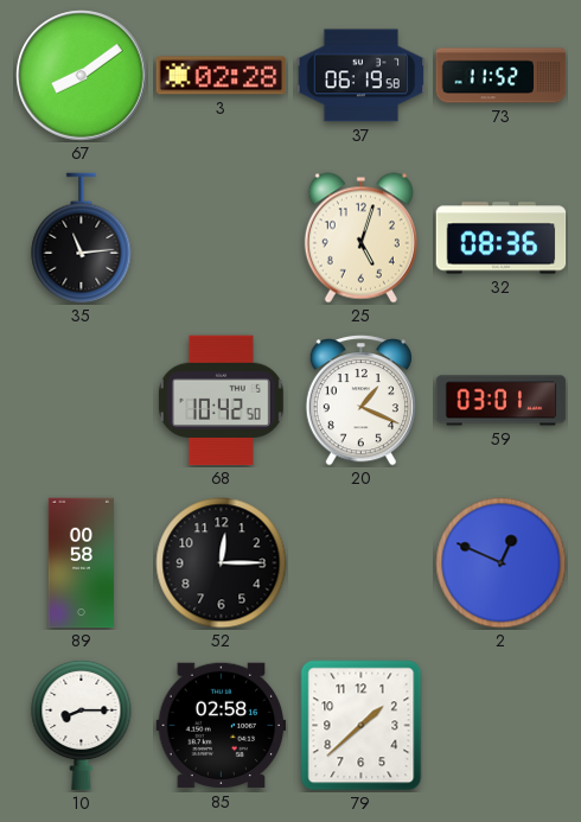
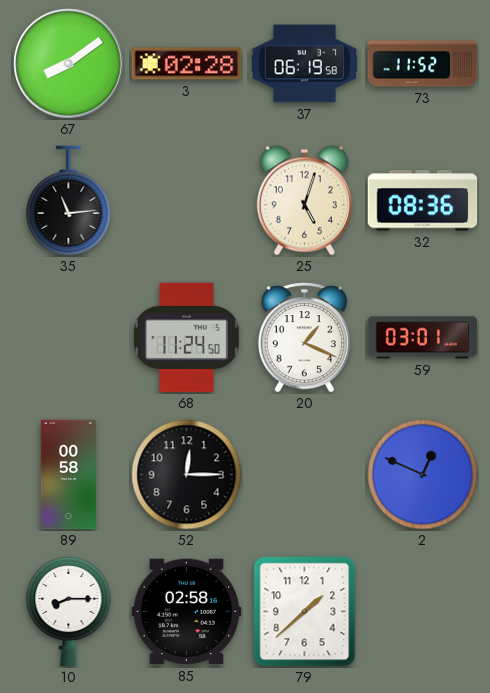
68: 10:42 -> 11:24
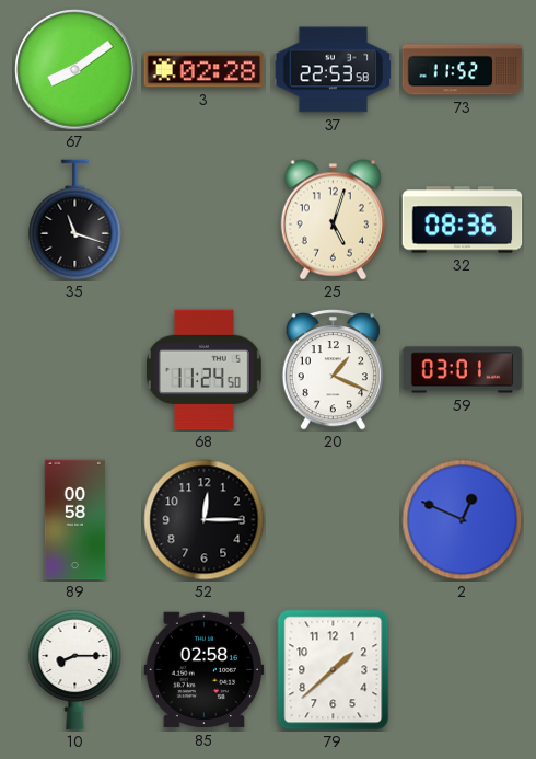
37: 06:19 -> 22:53
35: 11:14 -> 11:18
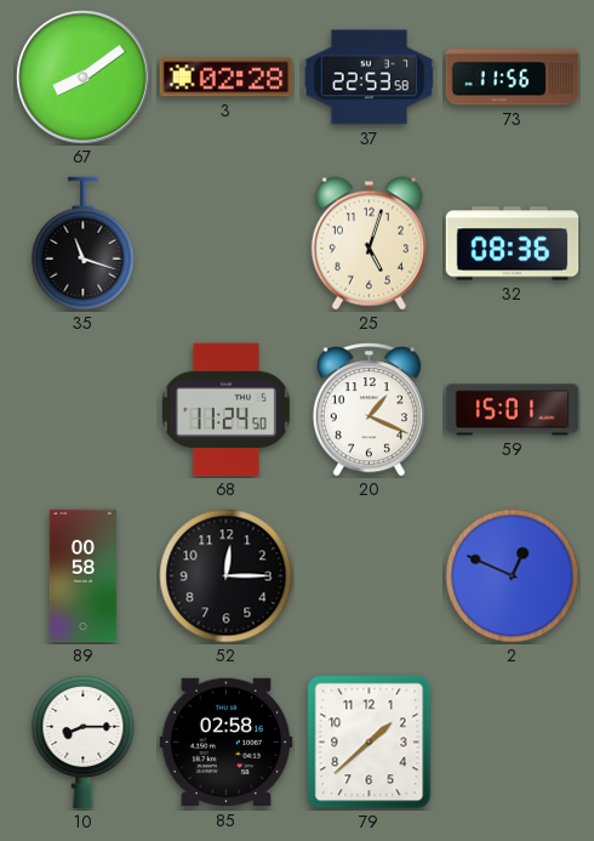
73: 11:52 -> 11:56
59: 03:01 -> 15:01
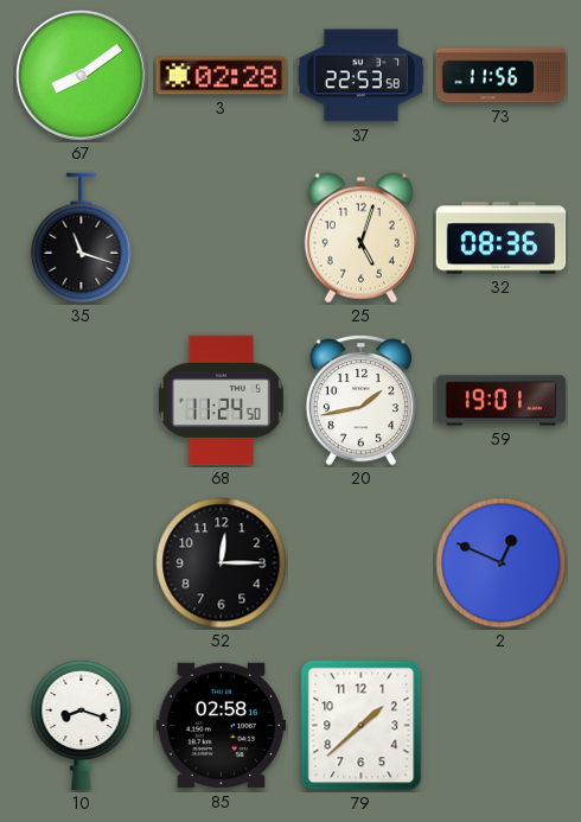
20: 1:19 -> 1:43
59: 15:01 -> 19:01
89: 00:58 -> none
10: 8:15 -> 8:18
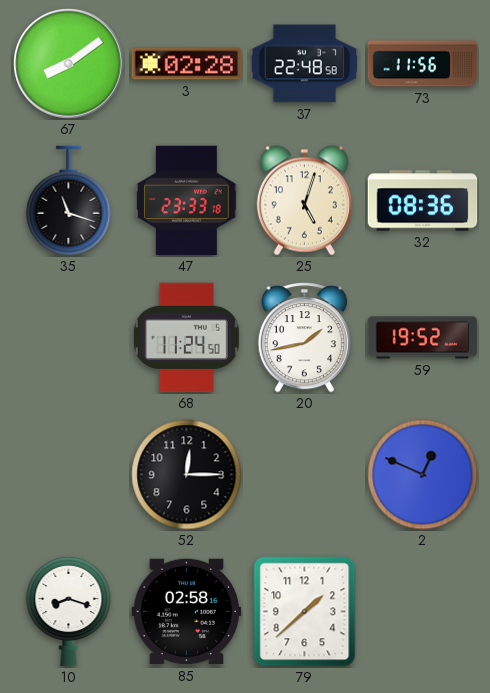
37: 22:53 -> 22:48
47: none -> 23:33
59: 19:01 -> 19:52
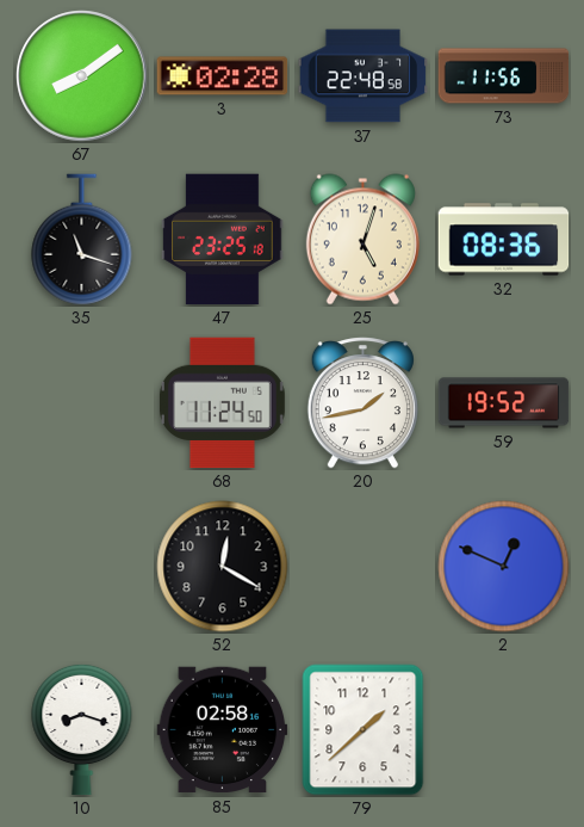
47: 23:33 -> 23:25
52: 12:15 -> 12:20
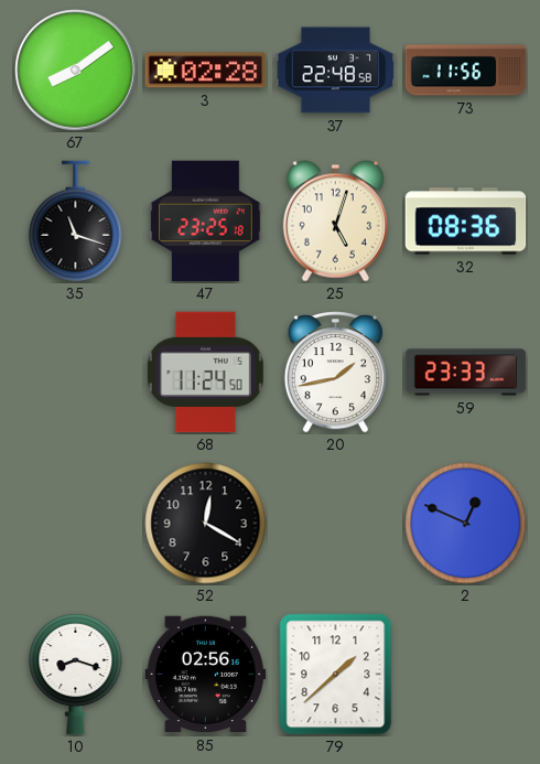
59: 19:52 -> 23:33
85: 02:58 -> 02:56
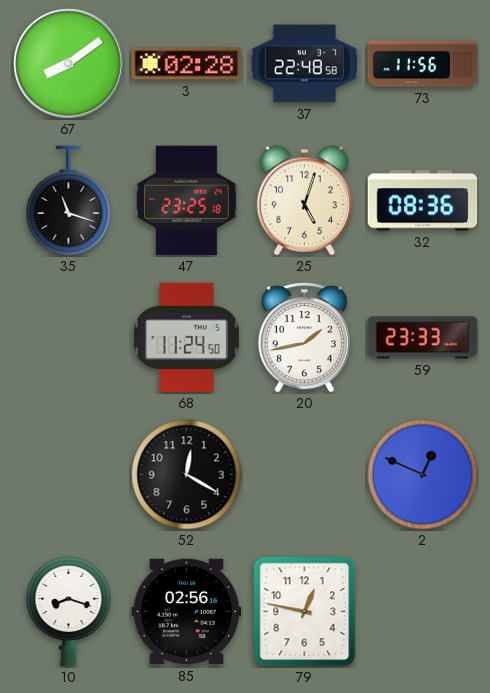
79: 1:38 -> 12:47
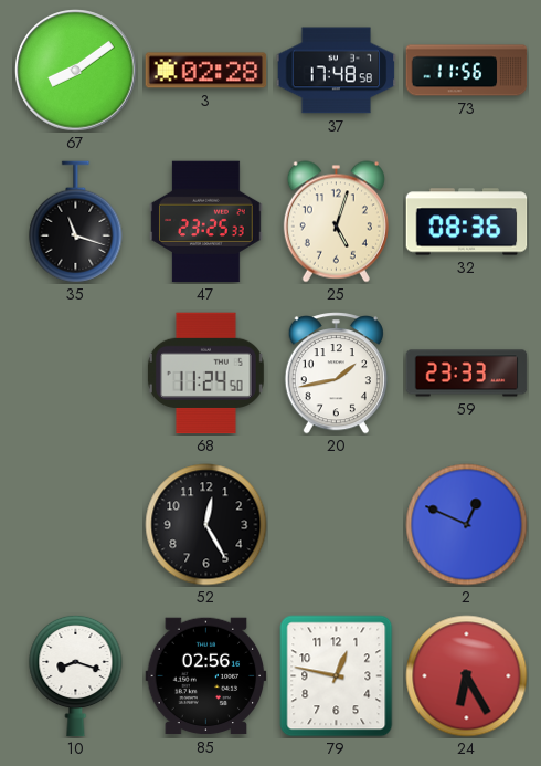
37: 22:48 -> 17:48
47: 23:25:18 -> 23:25:33
52: 12:20 -> 12:25
24: none -> 6:25
